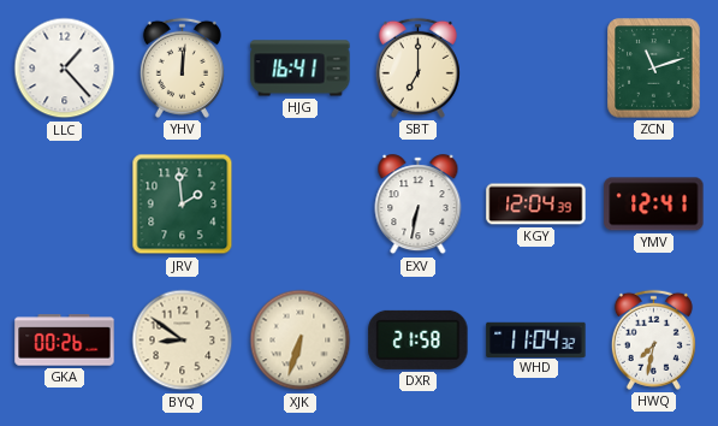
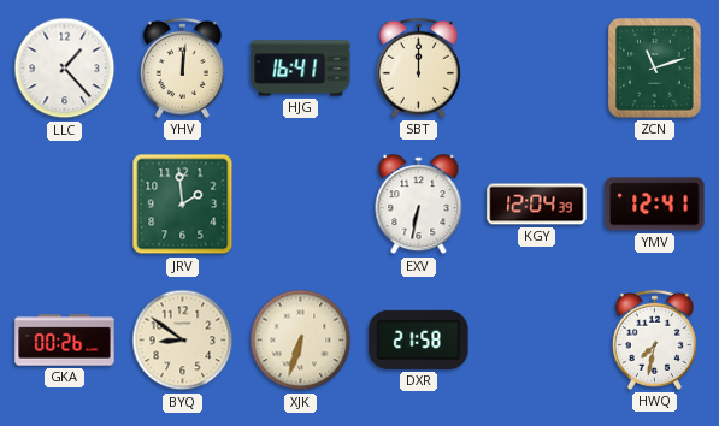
SBT: 7:00 -> 12:00
WHD: 11:04 -> none
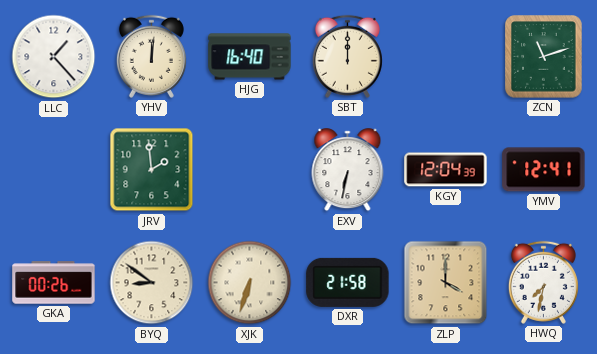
HJG: 16:41 -> 16:40
ZLP: none -> 4:00
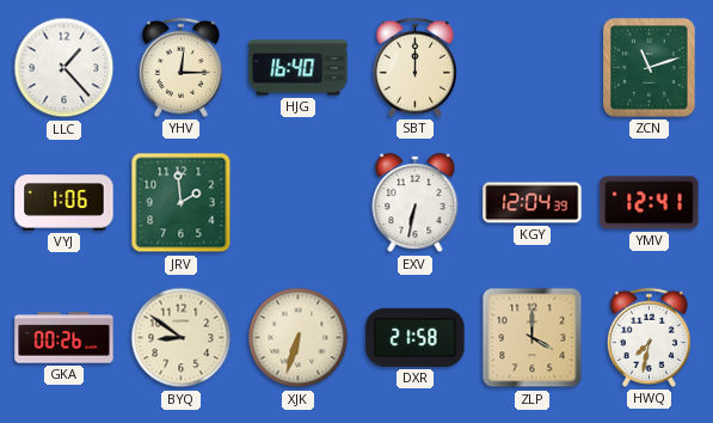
YHV: 12:01 -> 12:15
VYJ: none -> 1:06
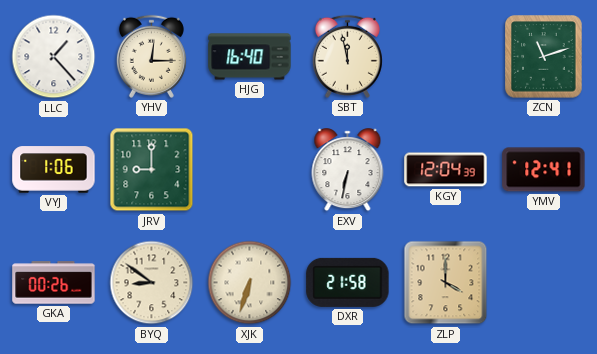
SBT: 12:00 -> 11:58
JRV: 1:59 -> 9:00
HWQ: 7:32 -> none
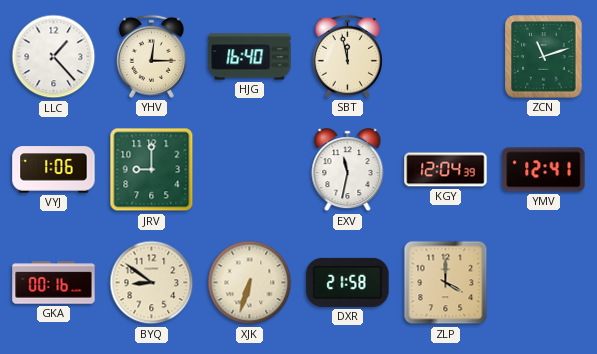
EXV: 6:32 -> 11:32
GKA: 00:26 -> 00:16
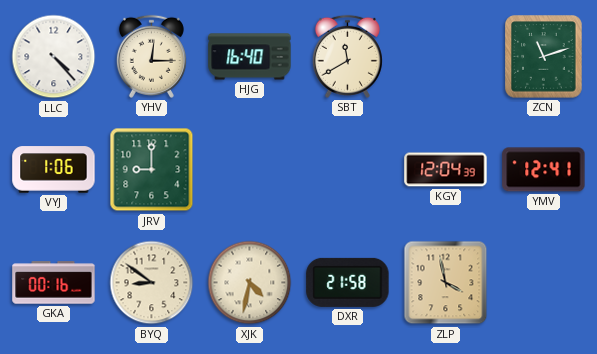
LLC: 1:23 -> 4:23
SBT: 11:58 -> 11:40
EXV: 11:32 -> none
XJK: 6:33 -> 4:32
ZLP: 4:00 -> 3:58
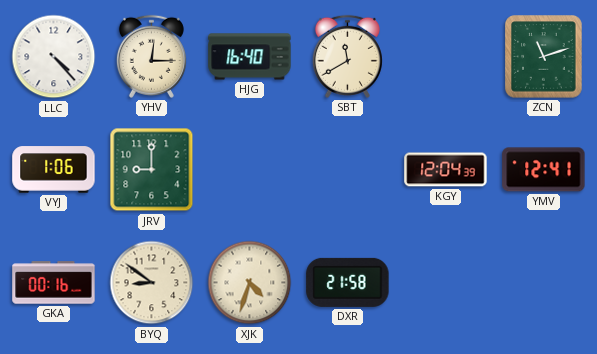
XJK: 4:32 -> 4:33
ZLP: 3:58 -> none
